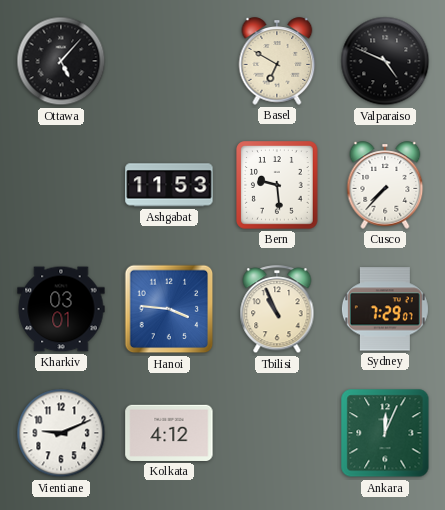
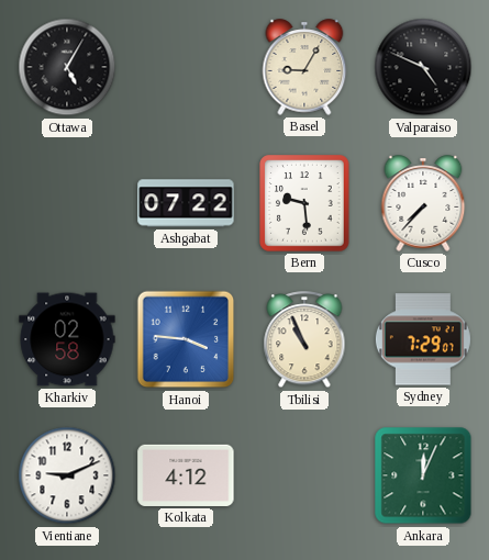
Ottawa: 5:07 -> 5:05
Basel: 6:50 -> 9:05
Ashgabat: 11:53 -> 07:22
Kharkiv: 03:01 -> 02:58
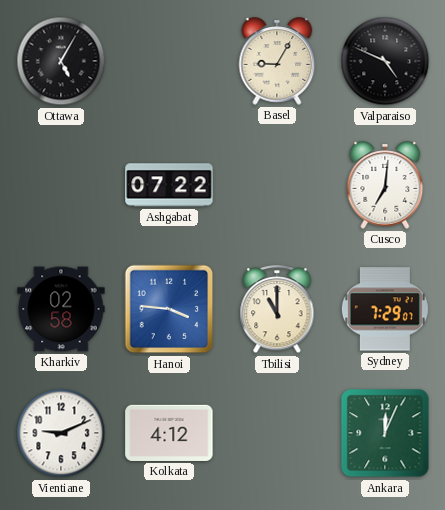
Bern: 9:29 -> none
Cusco: 7:37 -> 7:01
Tbilisi: 10:56 -> 11:00
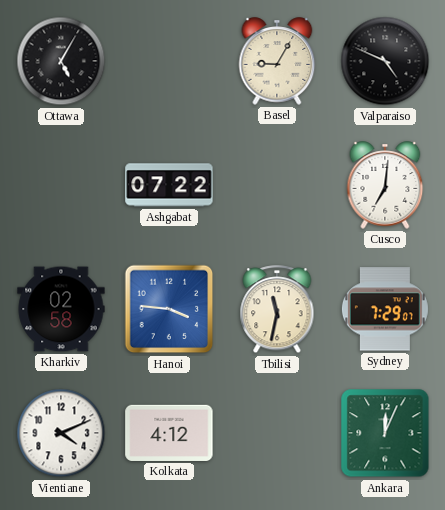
Tbilisi: 11:00 -> 11:32
Vientiane: 9:11 -> 4:11
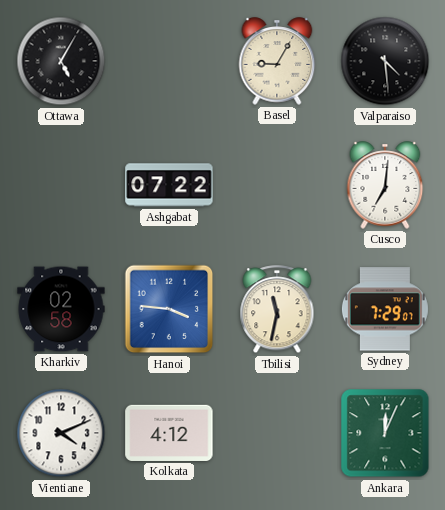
Valparaiso: 4:49 -> 4:29
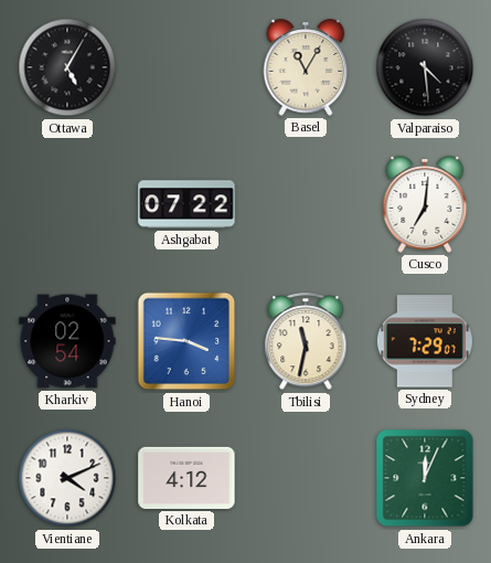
Basel: 9:05 -> 11:05
Kharkiv: 02:58 -> 02:54
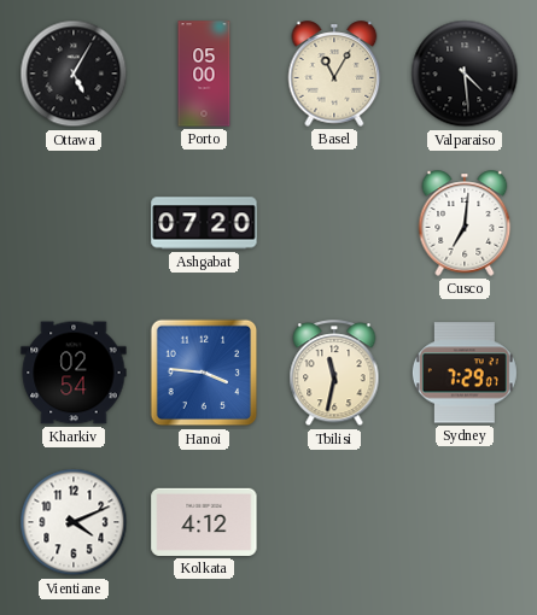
Porto: none -> 05:00
Ashgabat: 07:22 -> 07:20
Ankara: 12:04 -> none
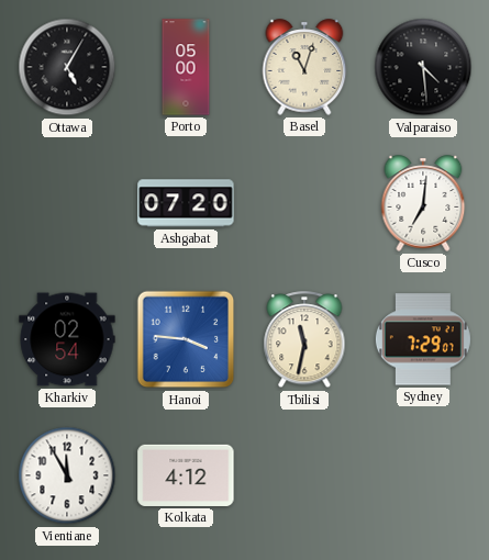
Basel: 11:05 -> 11:03
Vientiane: 4:11 -> 11:55
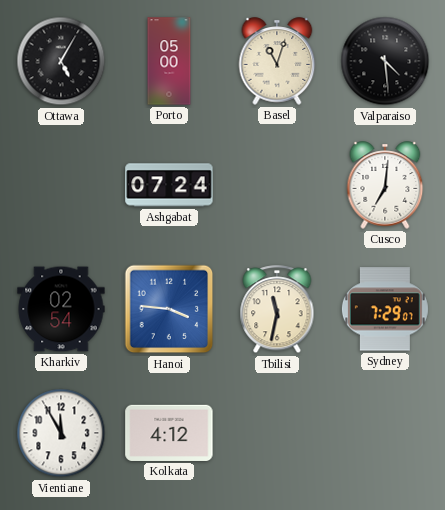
Ashgabat: 07:20 -> 07:24
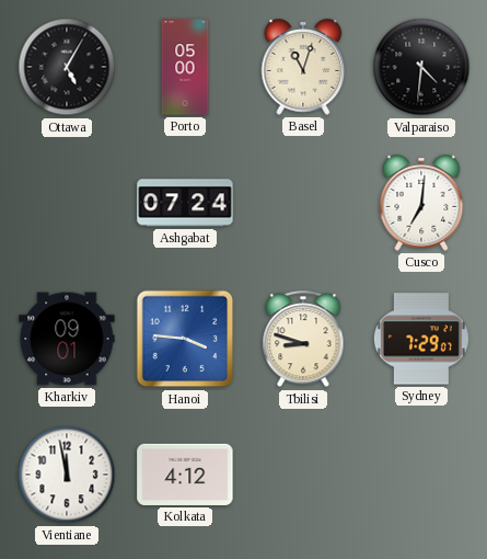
Valparaiso: 4:29 -> 4:31
Kharkiv: 02:54 -> 09:01
Tbilisi: 11:32 -> 8:48
Vientiane: 11:55 -> 11:58
